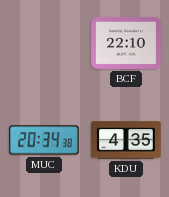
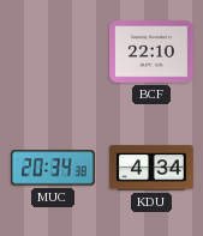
KDU: 4:35 -> 4:34
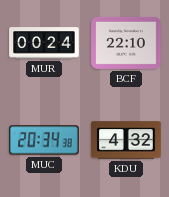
MUR: none -> 00:24
KDU: 4:34 -> 4:32
